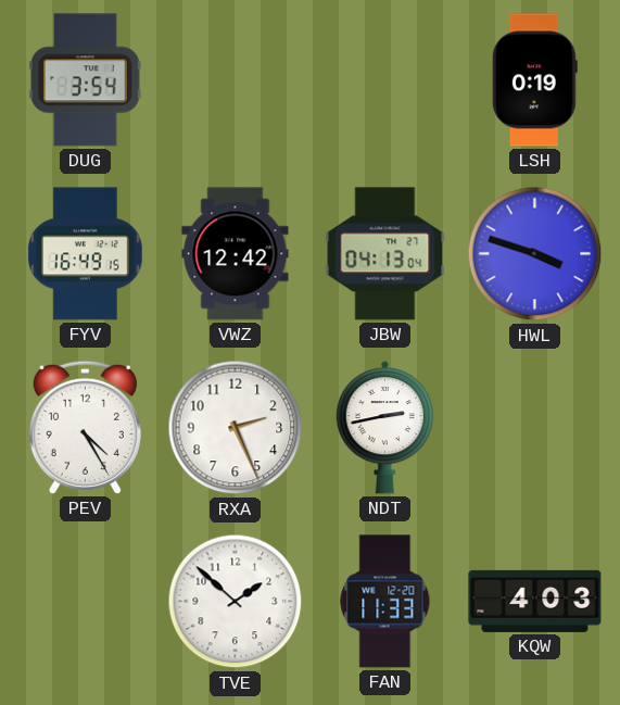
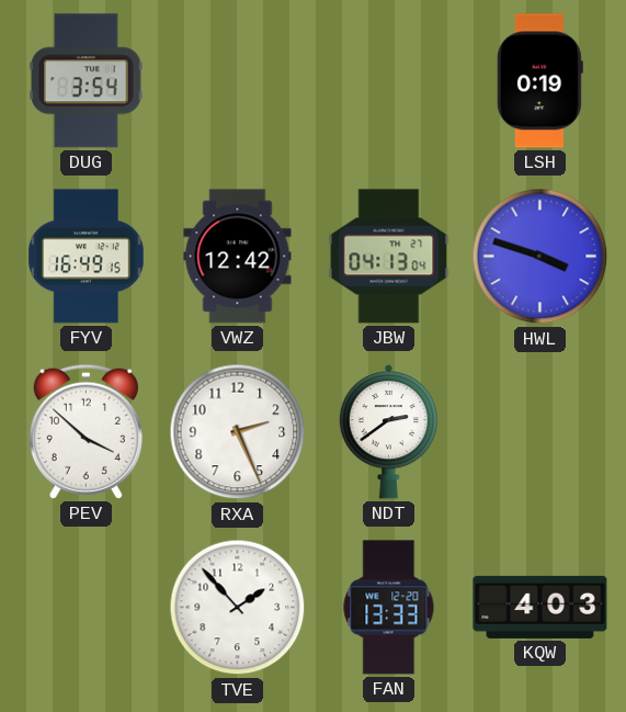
PEV: 4:25 -> 3:52
NDT: 2:43 -> 2:39
TVE: 1:52 -> 1:53
FAN: 11:33 -> 13:33
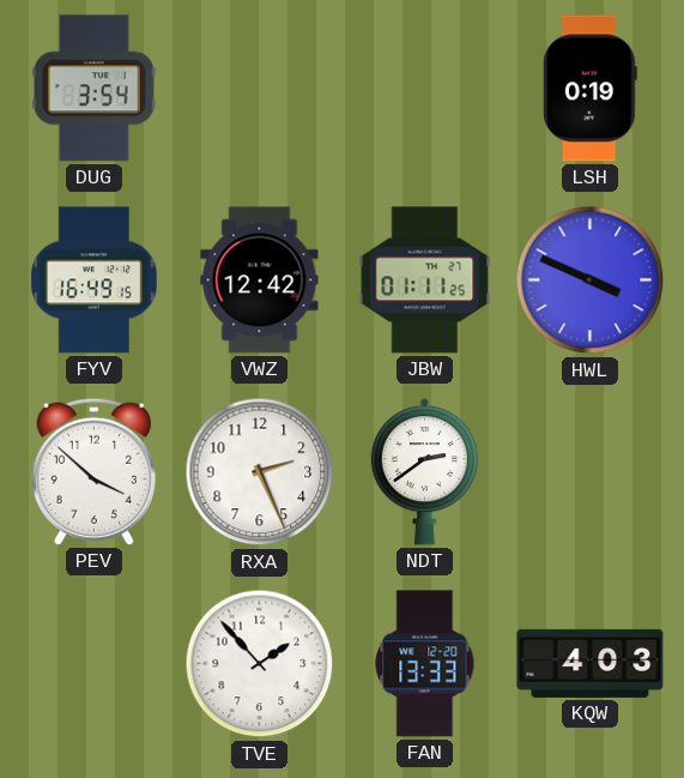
JBW: 04:13 -> 01:11
HWL: 3:48 -> 3:49
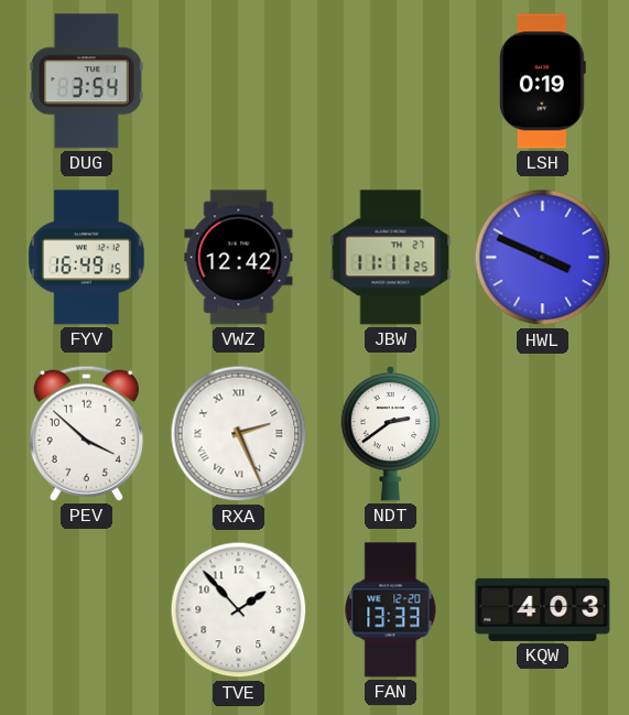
JBW: 01:11 -> 11:11
RXA numerals: Arabic -> Roman
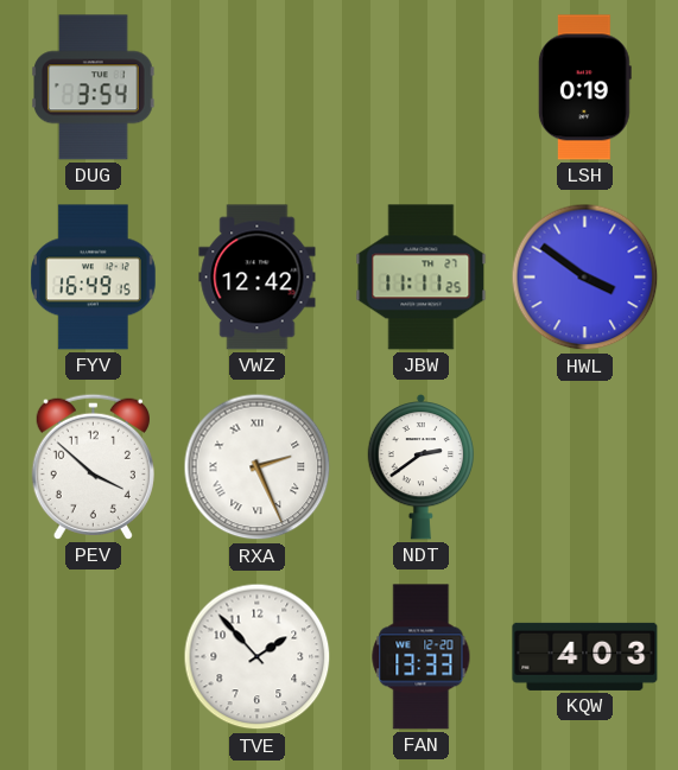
HWL: 3:49 -> 3:51
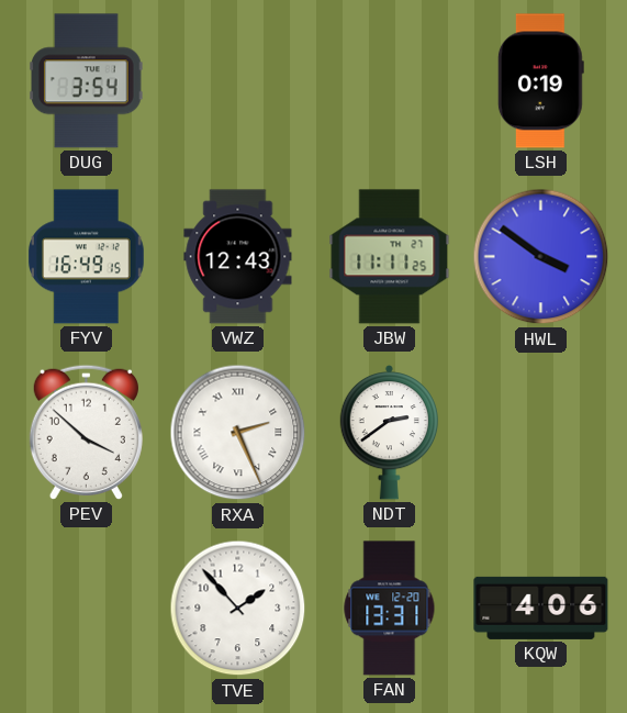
VWZ: 12:42 -> 12:43
FAN: 13:33 -> 13:31
KQW: 4:03 -> 4:06
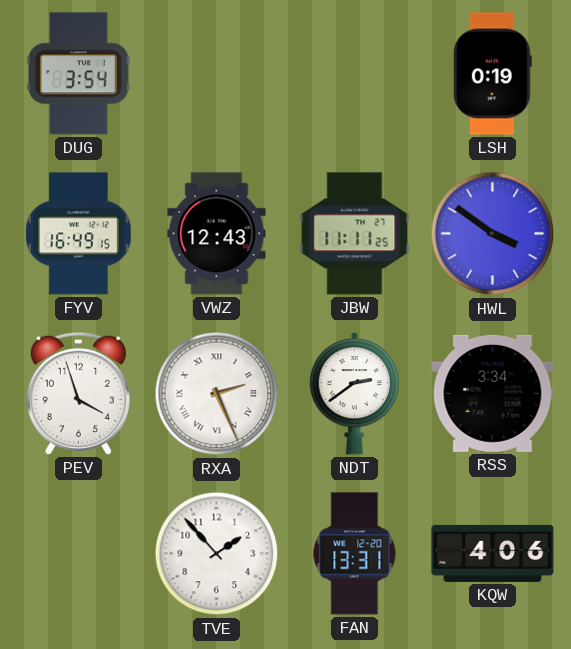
PEV: 3:52 -> 3:57
RSS: none -> 3:34
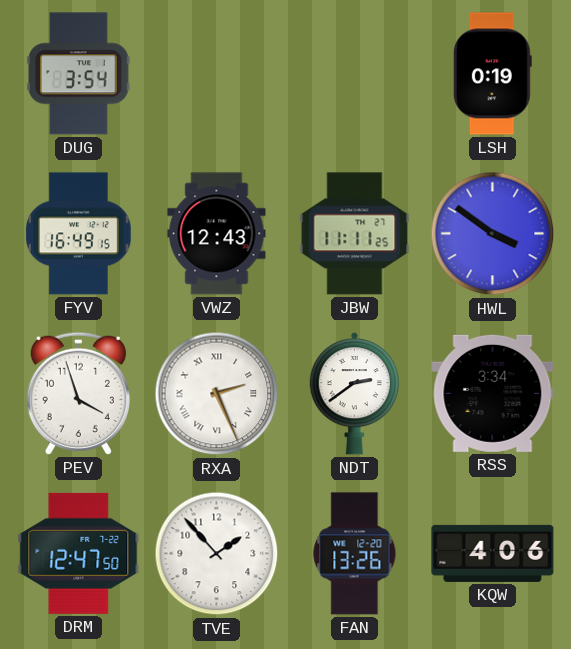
DRM: none -> 12:47
FAN: 13:31 -> 13:26
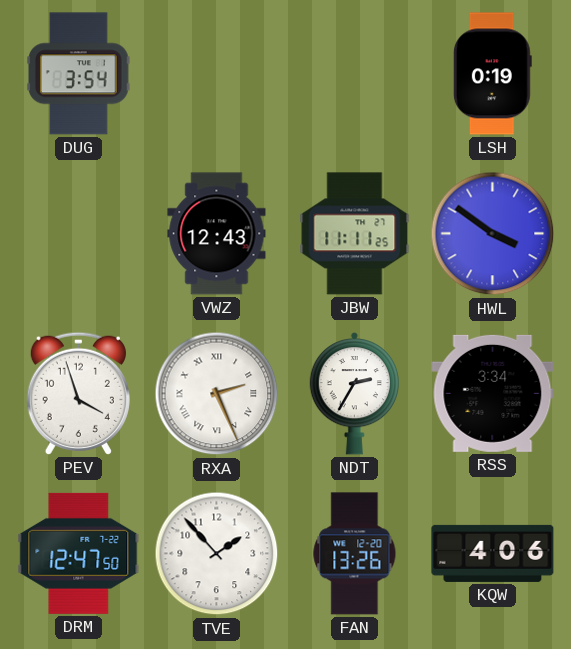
FYV: 16:49 -> none
NDT: 2:39 -> 2:35
